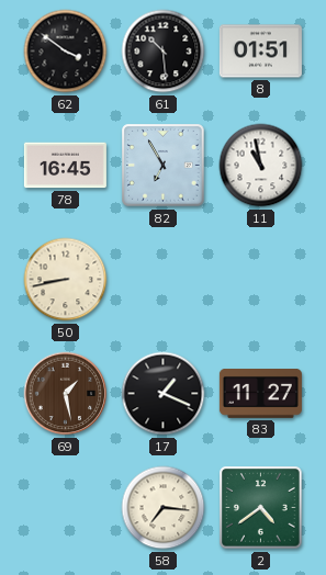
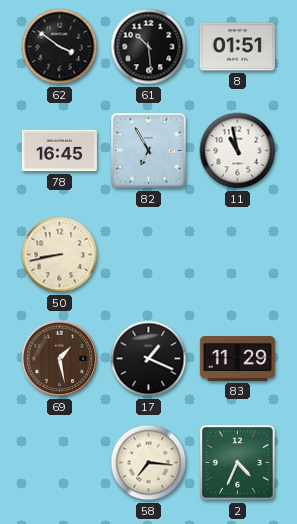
83: 11:27 -> 11:29
2: 4:39 -> 4:34
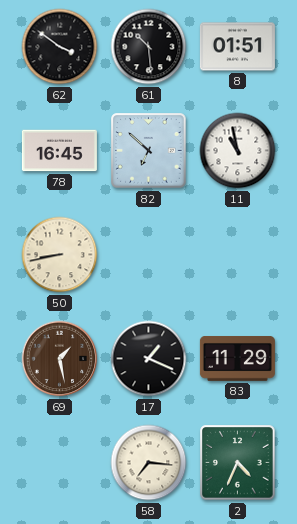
82: 6:55 -> 6:52
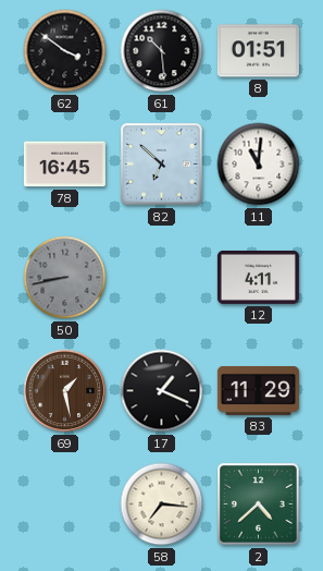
11: 10:58 -> 11:01
50 dial: cream -> grey
12: none -> 4:11
2: 4:34 -> 4:38
